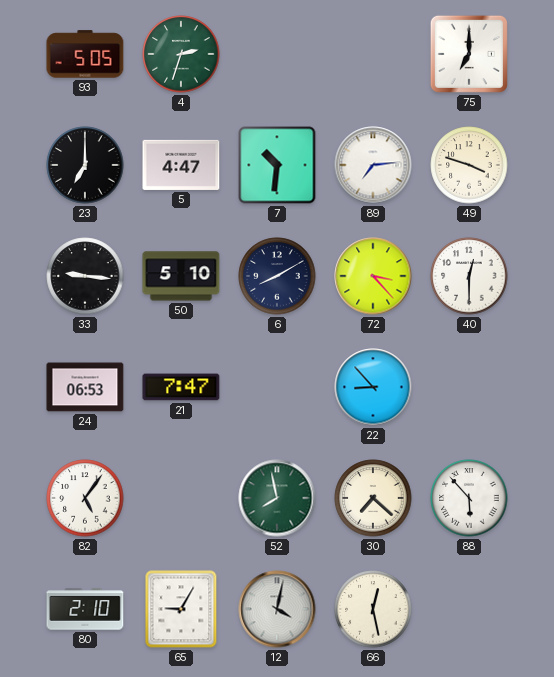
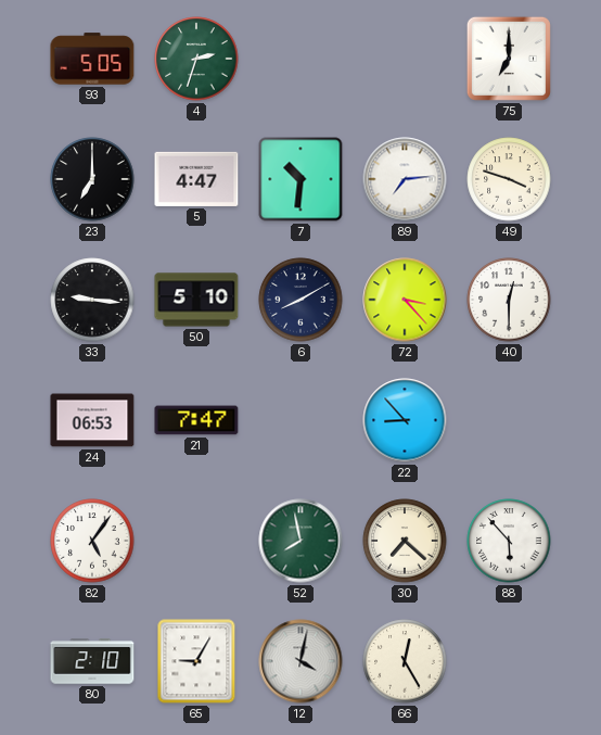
66: 12:28 -> 12:25
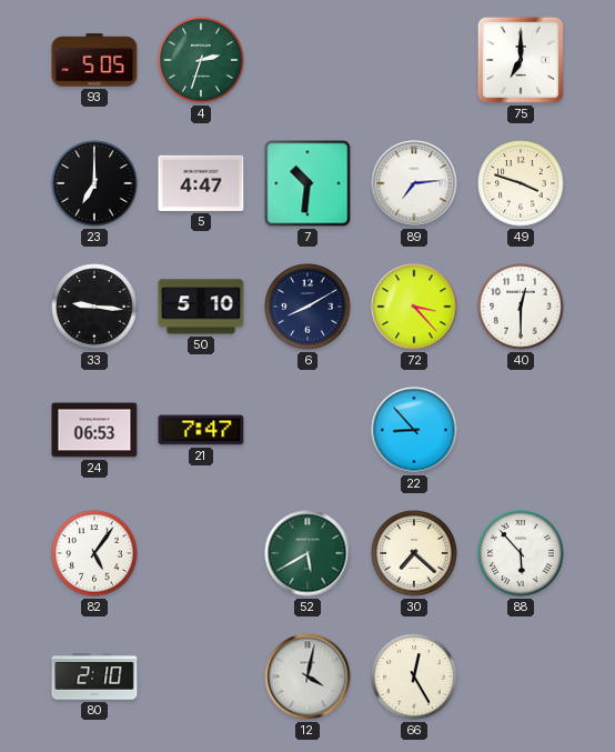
52: 7:58 -> 5:40
65: 9:05 -> none
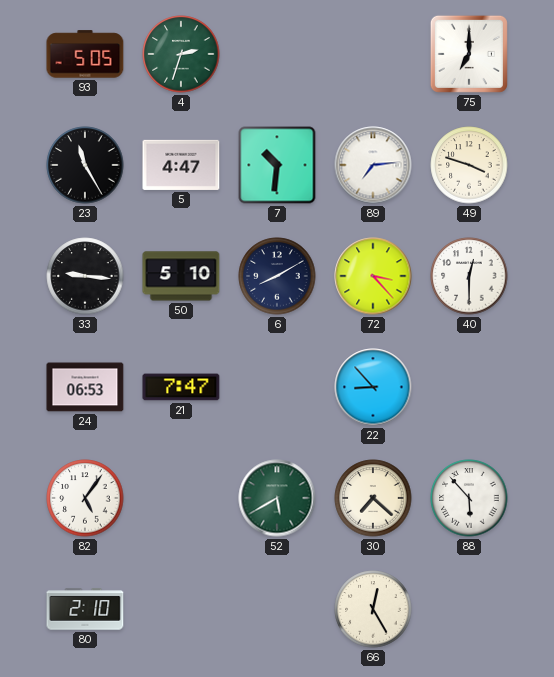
23: 7:00 -> 11:25
12: 4:02 -> none
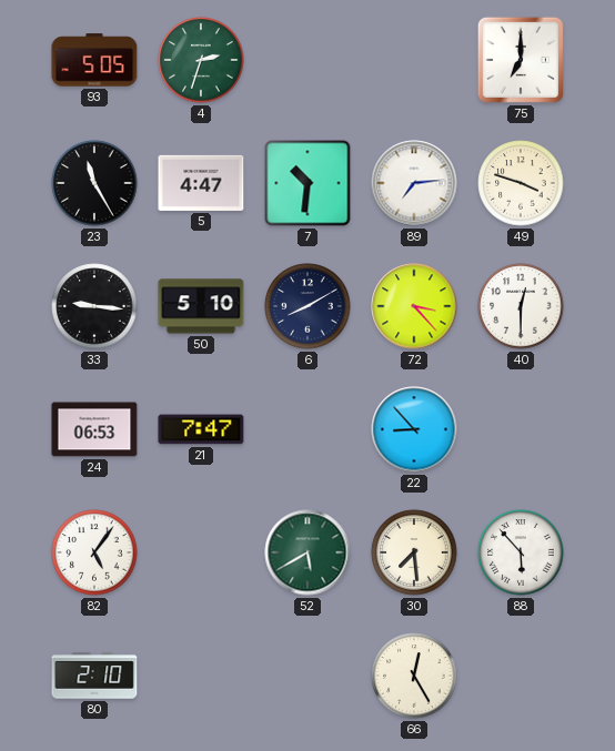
30: 7:22 -> 7:29
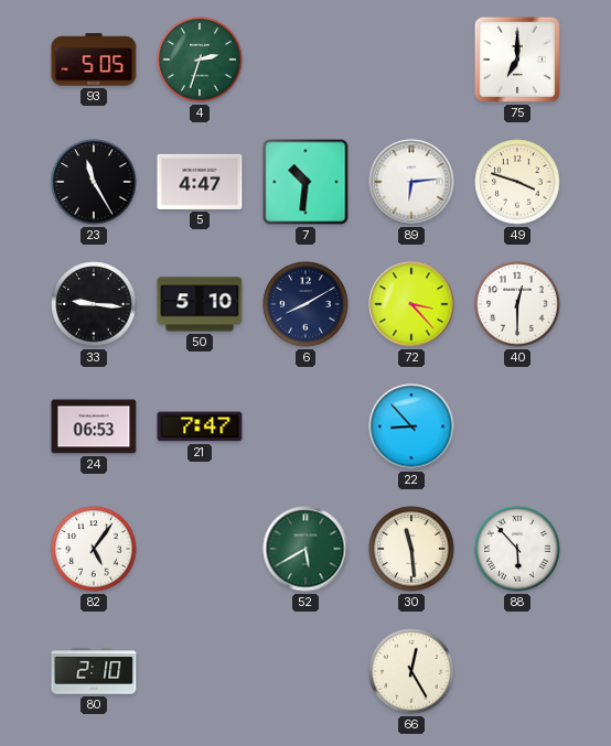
89: 7:14 -> 6:14
30: 7:29 -> 11:29
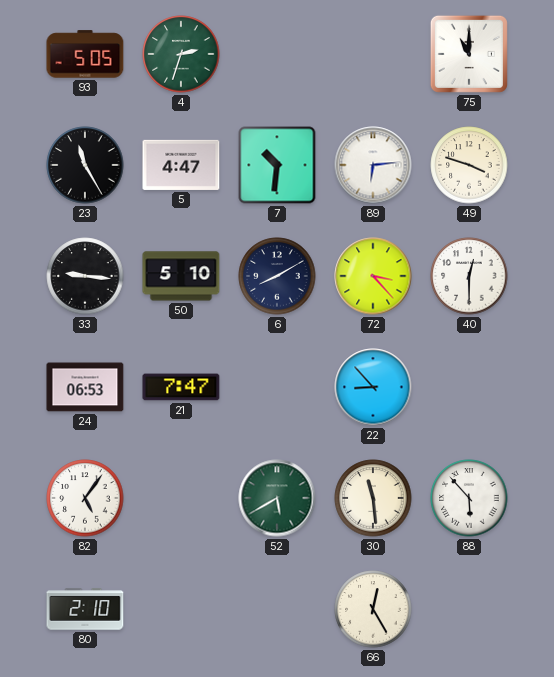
75: 7:00 -> 11:00
